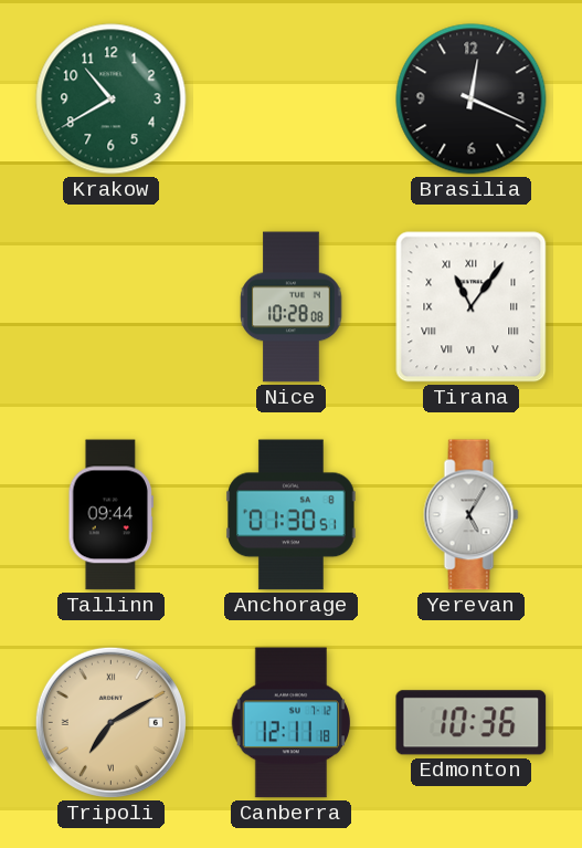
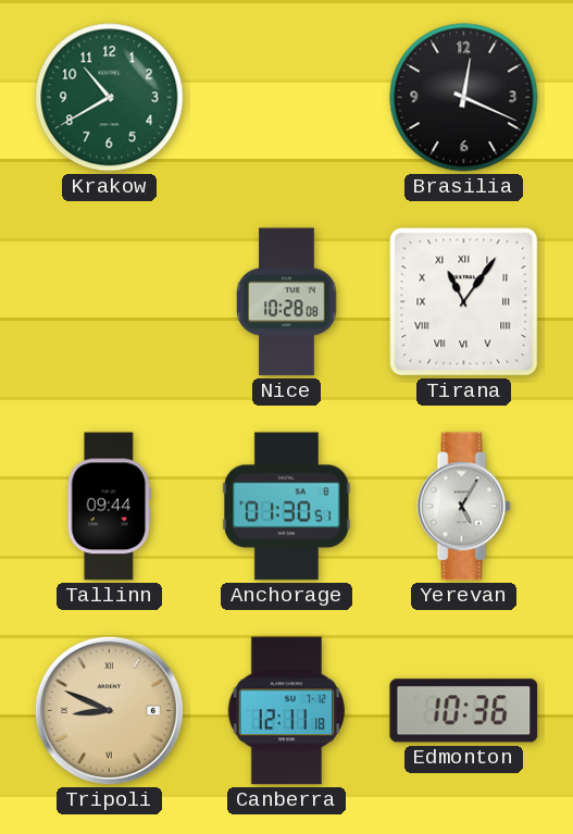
Tripoli: 7:10 -> 8:49
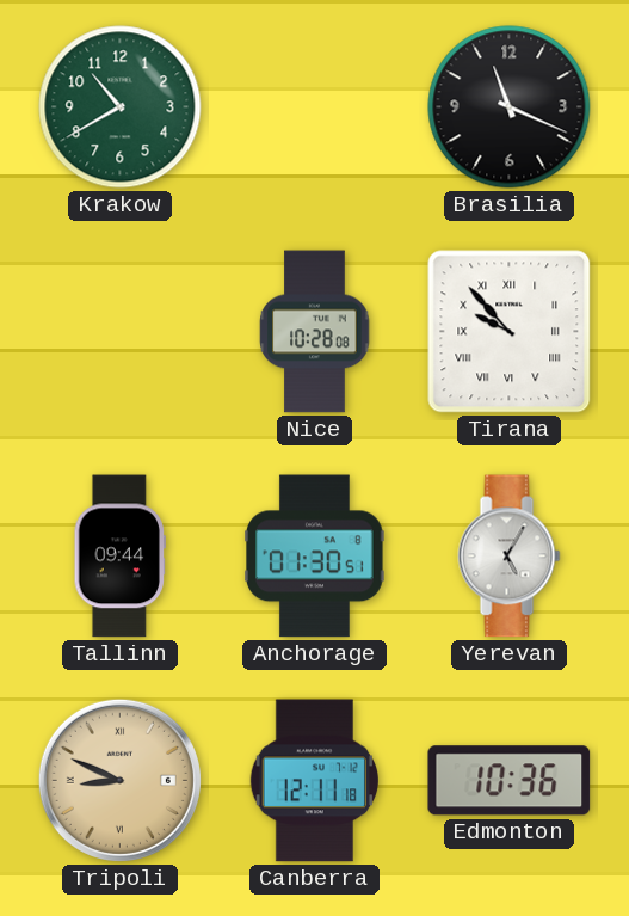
Brasilia: 12:19 -> 11:19
Tirana: 11:06 -> 9:53
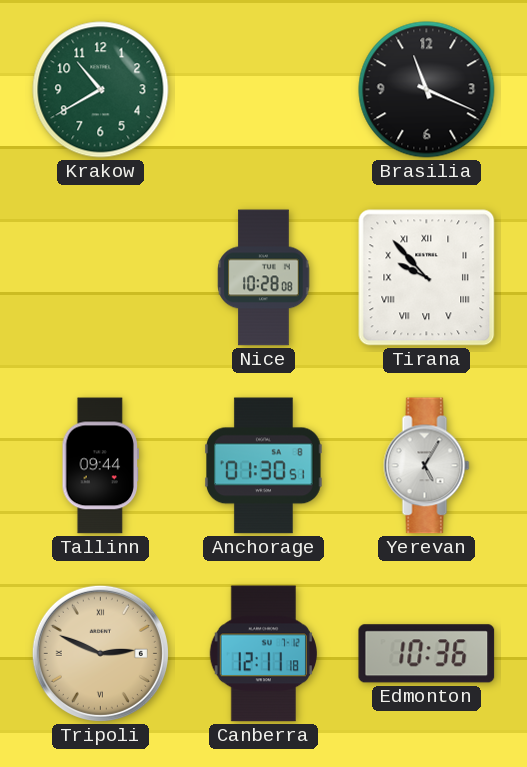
Tripoli: 8:49 -> 2:49
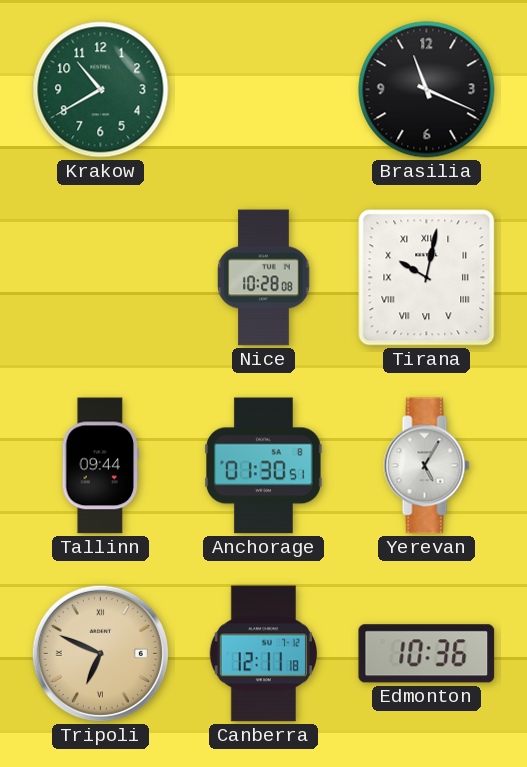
Tirana: 9:53 -> 10:02
Tripoli: 2:49 -> 6:49
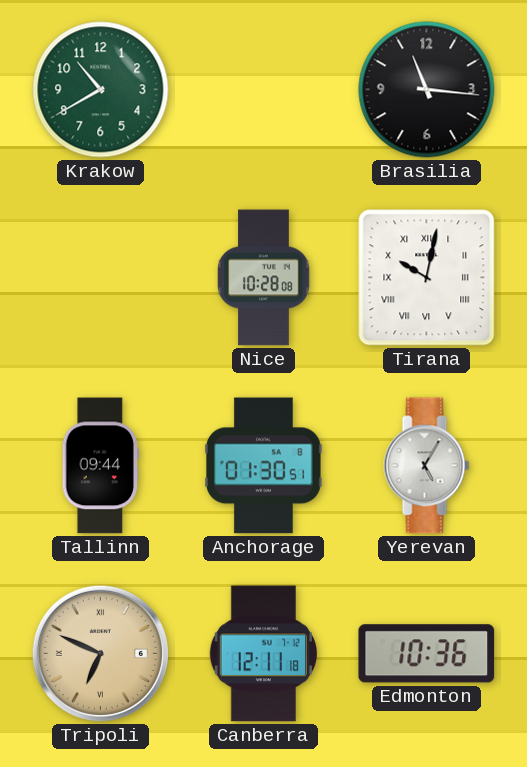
Brasilia: 11:19 -> 11:16
